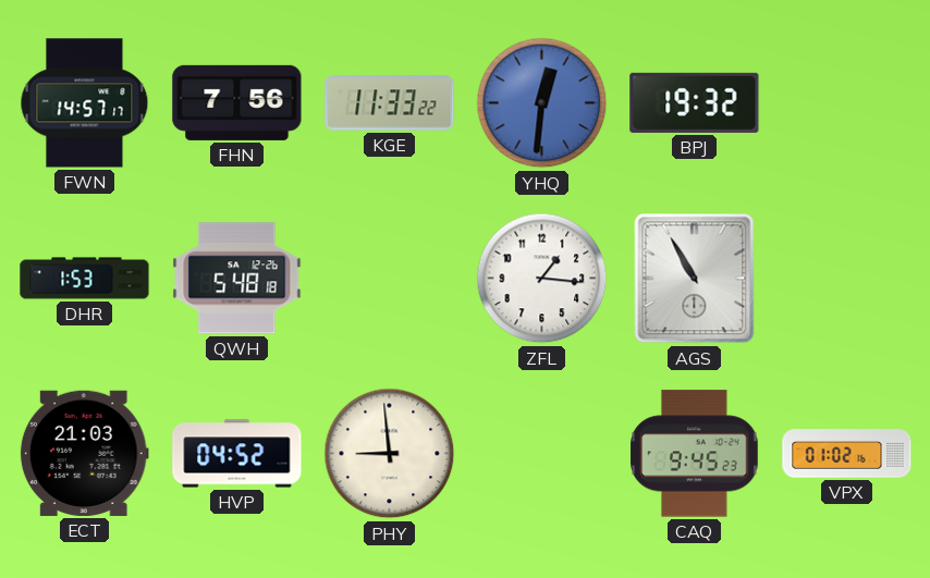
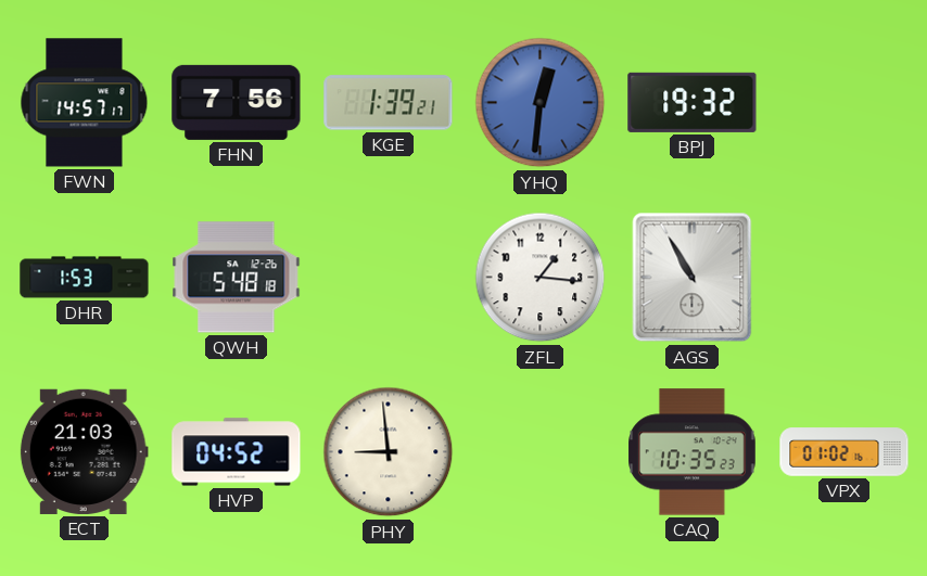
KGE: 11:33 -> 1:39
CAQ: 9:45 -> 10:35
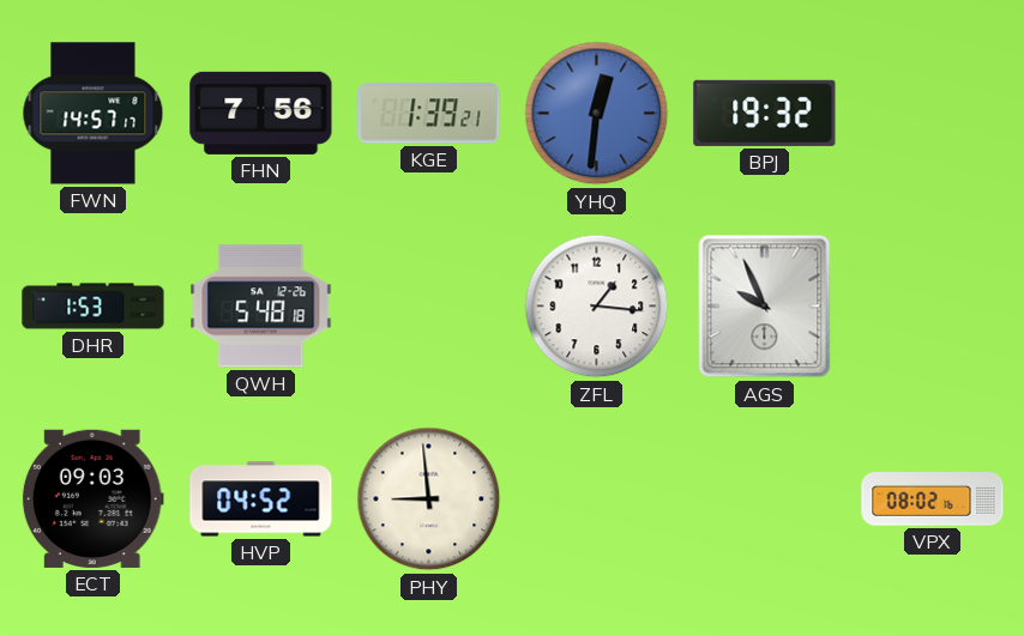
AGS: 10:55 -> 9:56
ECT: 21:03 -> 09:03
CAQ: 10:35 -> none
VPX: 01:02 -> 08:02
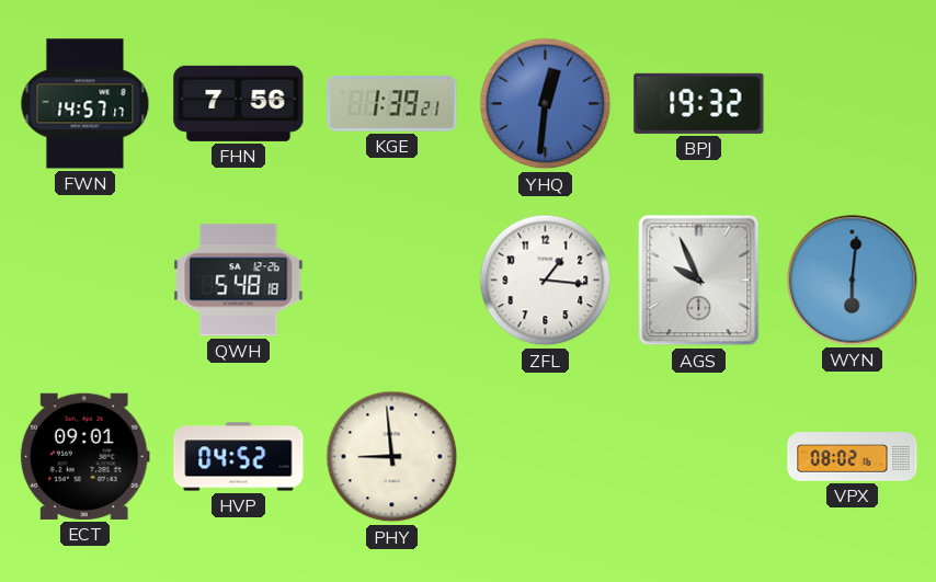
DHR: 1:53 -> none
WYN: none -> 6:01
ECT: 09:03 -> 09:01
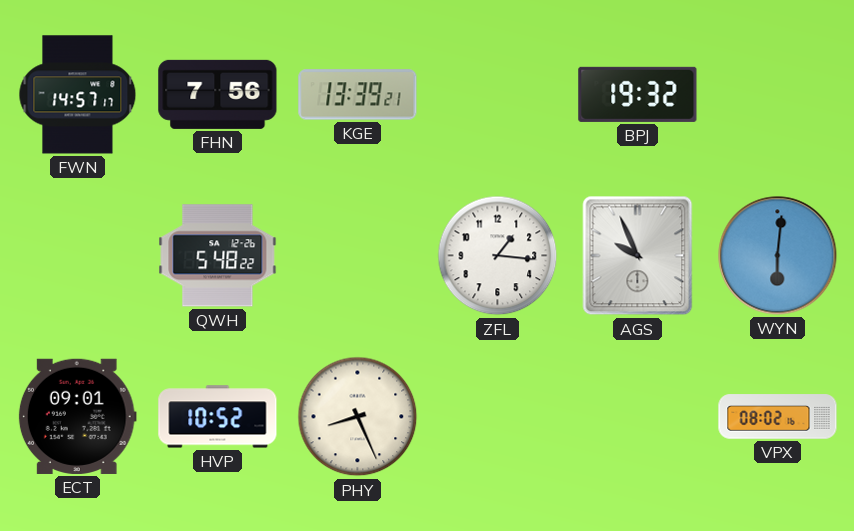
KGE: 1:39 -> 13:39
YHQ: 12:31 -> none
QWH: 5:48:18 -> 5:48:22
HVP: 04:52 -> 10:52
PHY: 8:59 -> 8:26
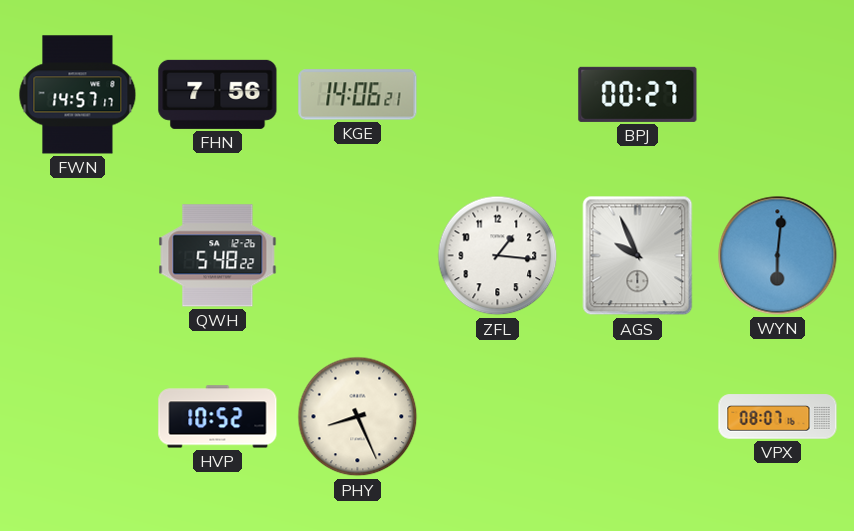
KGE: 13:39 -> 14:06
BPJ: 19:32 -> 00:27
ECT: 09:01 -> none
VPX: 08:02 -> 08:07
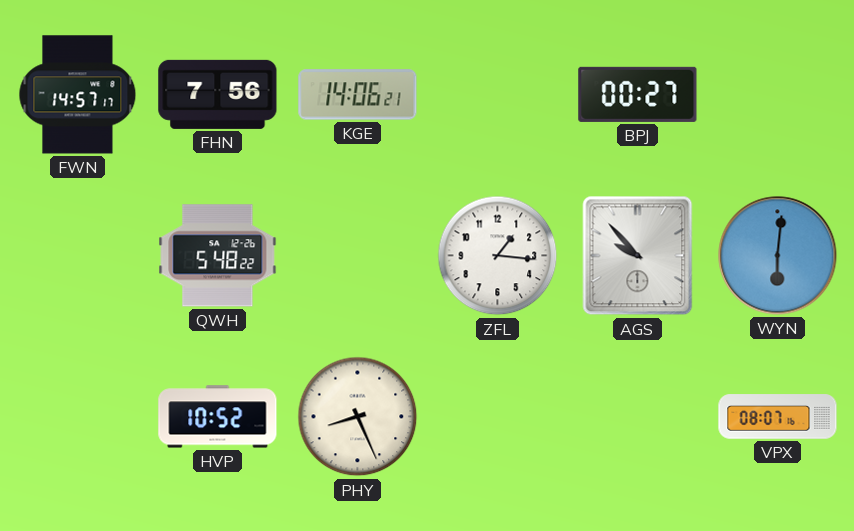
AGS: 9:56 -> 9:53
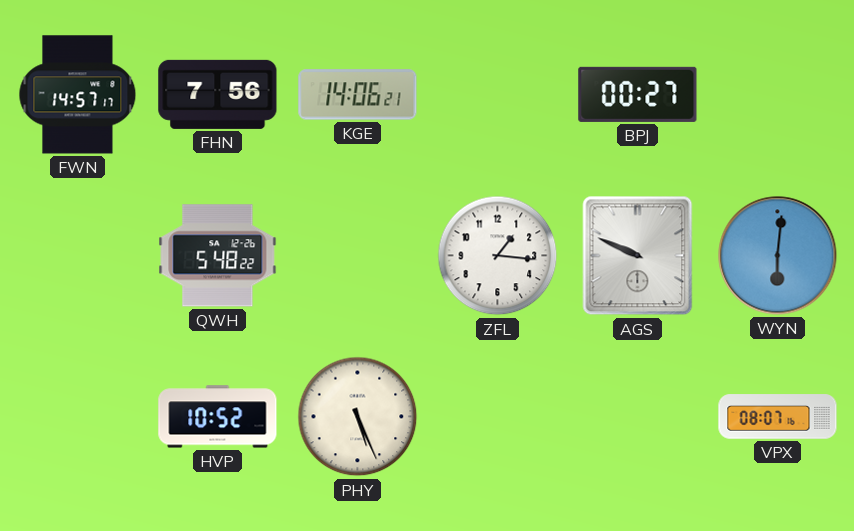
AGS: 9:53 -> 9:49
PHY: 8:26 -> 5:26
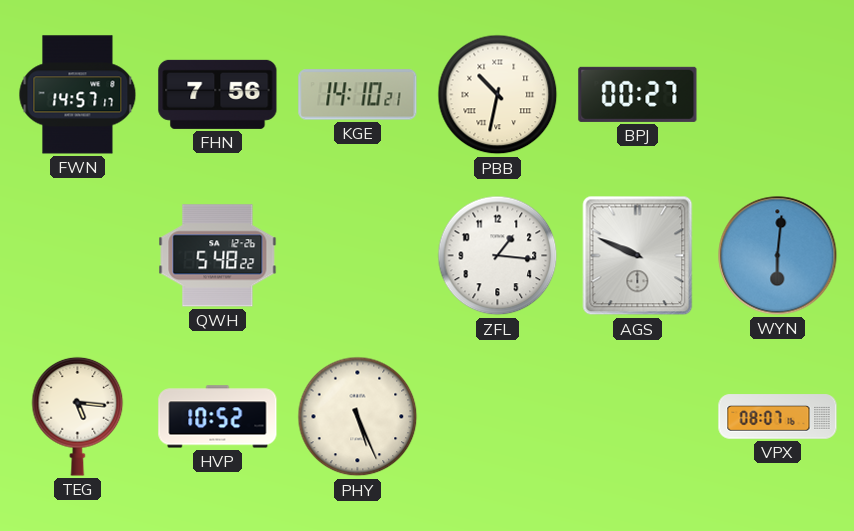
KGE: 14:06 -> 14:10
PBB: none -> 10:32
TEG: none -> 5:16
